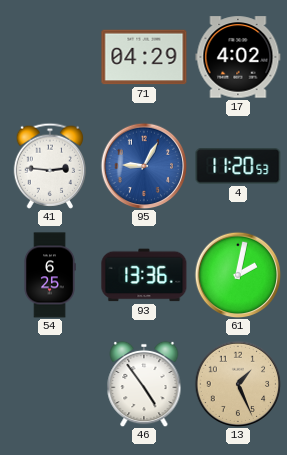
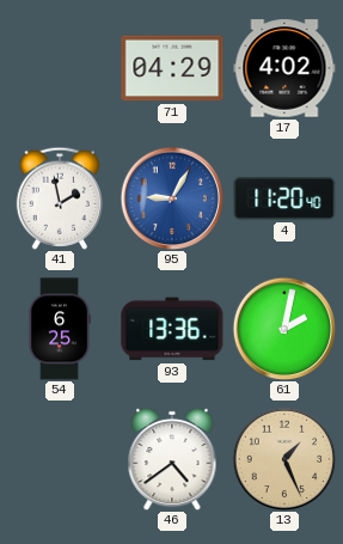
41: 2:46 -> 1:58
4: 11:20:53 -> 11:20:40
46: 4:54 -> 4:39
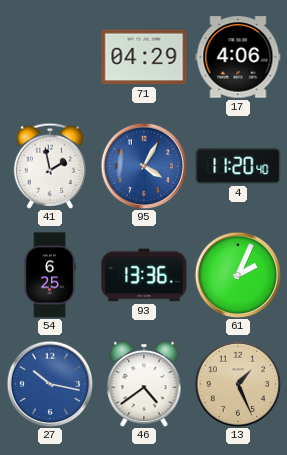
17: 4:02 -> 4:06
95: 9:05 -> 4:05
61: 2:02 -> 2:04
27: none -> 10:17
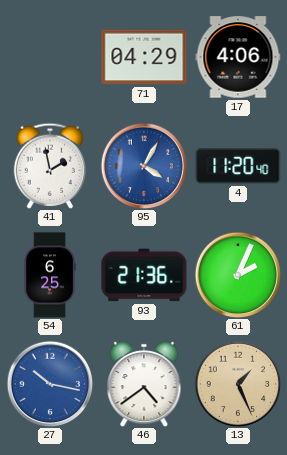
93: 13:36 -> 21:36
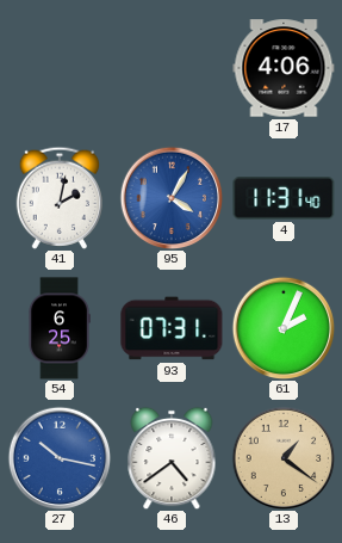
71: 04:29 -> none
41: 1:58 -> 2:02
4: 11:20 -> 11:31
93: 21:36 -> 07:31
13: 1:26 -> 1:21
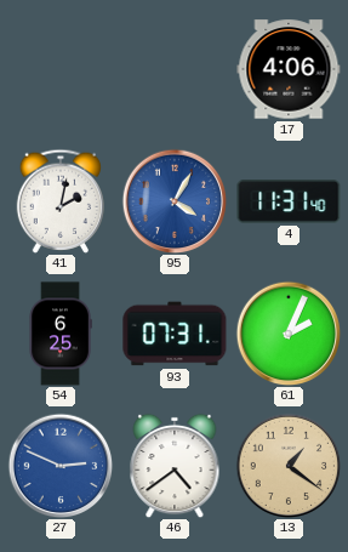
27: 10:17 -> 2:49
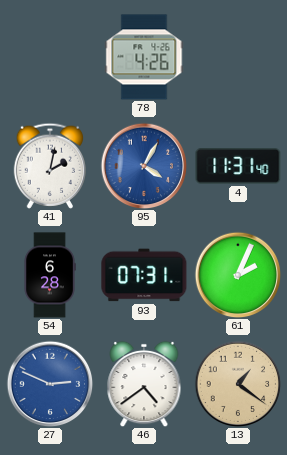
78: none -> 4:26
17: 4:06 -> none
54: 6:25 -> 6:28
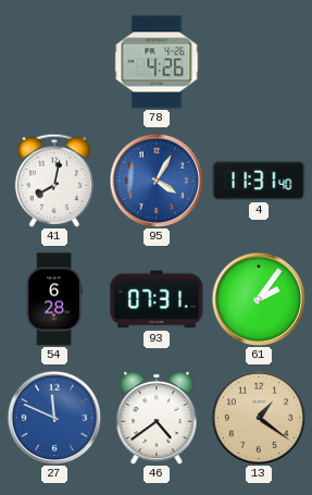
41: 2:02 -> 8:02
61: 2:04 -> 2:06
27: 2:49 -> 11:49
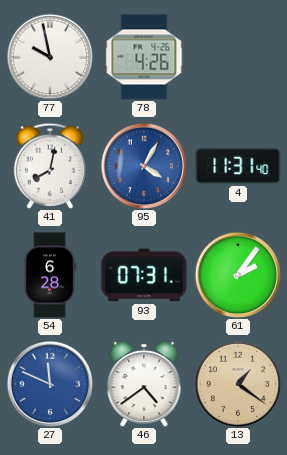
77: none -> 9:58
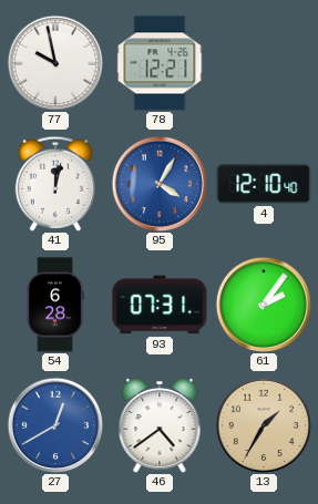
78: 4:26 -> 12:21
41: 8:02 -> 12:02
4: 11:31 -> 12:10
27: 11:49 -> 12:40
13: 1:21 -> 1:35
